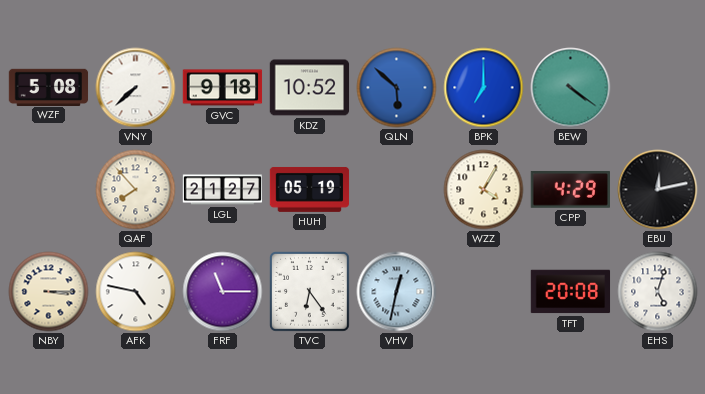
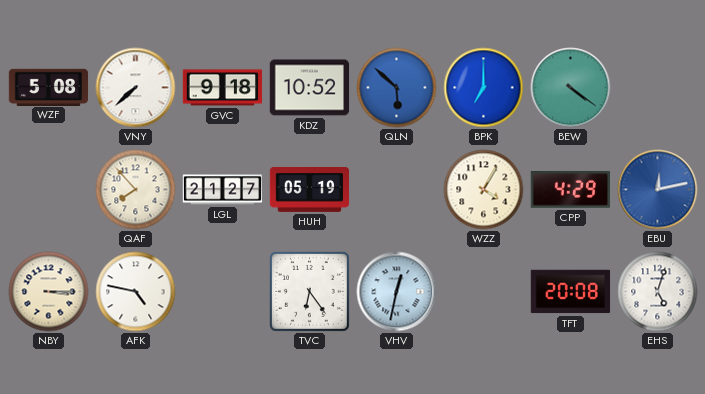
EBU dial: black -> blue
FRF: 11:15 -> none
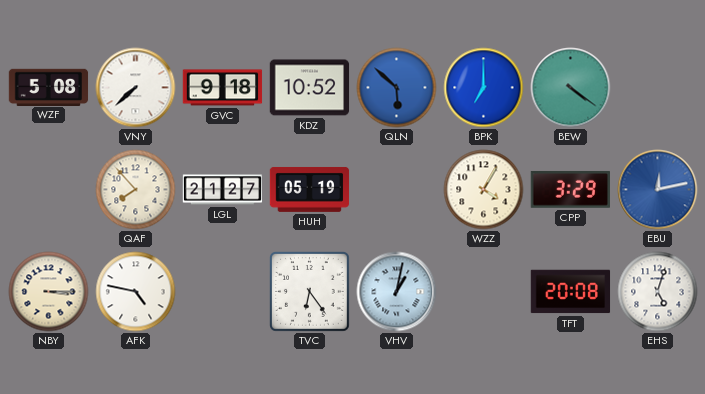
CPP: 4:29 -> 3:29
VHV: 12:32 -> 1:02
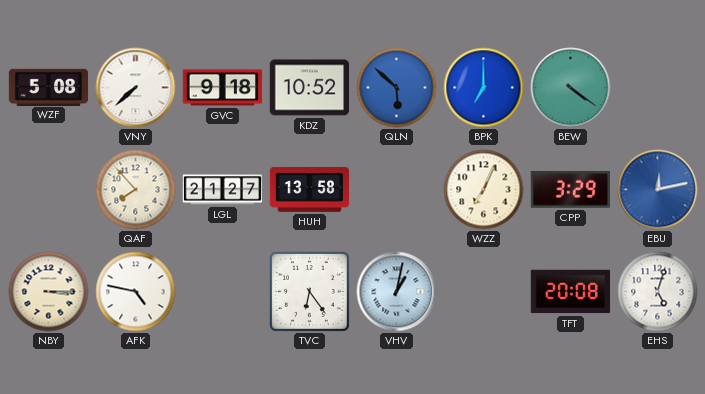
HUH: 05:19 -> 13:58
WZZ: 4:05 -> 7:04
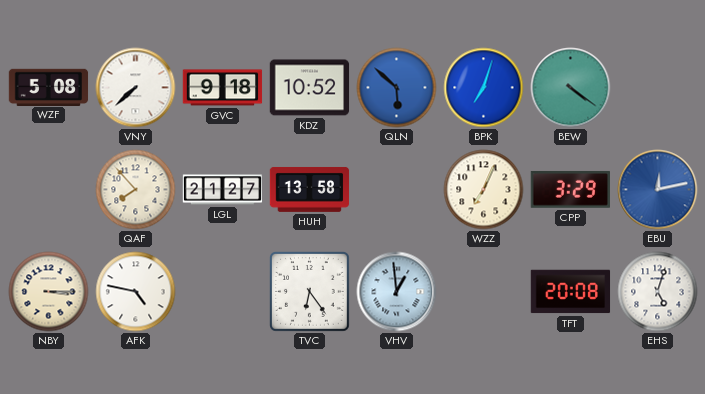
BPK: 7:00 -> 7:03
VHV: 1:02 -> 12:59
